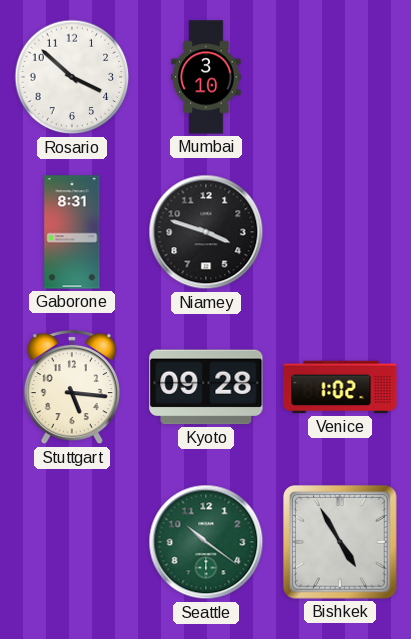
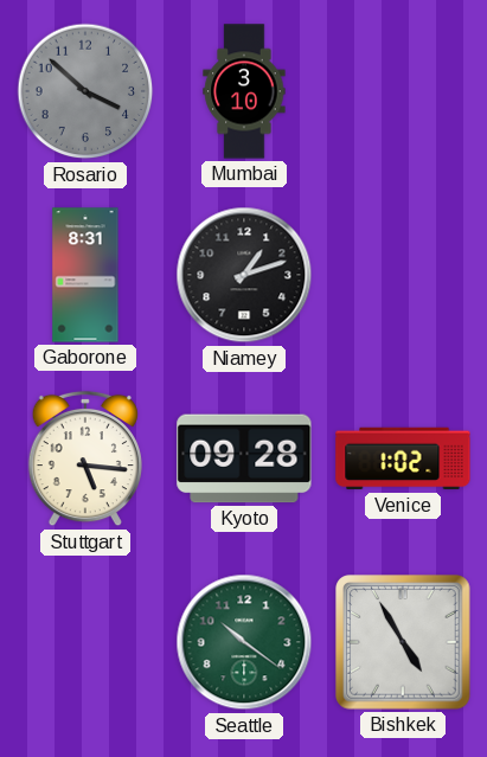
Rosario dial: white -> grey
Niamey: 3:48 -> 1:12
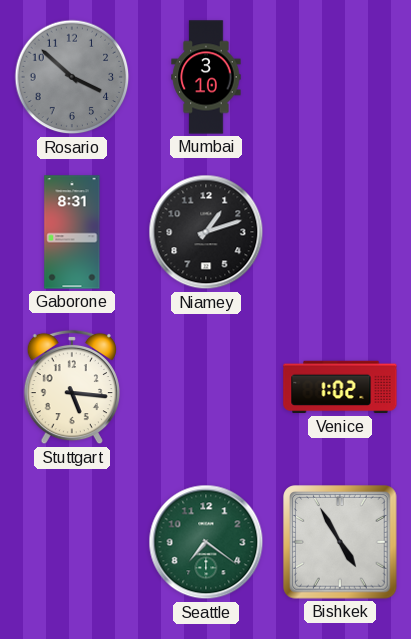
Kyoto: 09:28 -> none
Seattle: 10:21 -> 7:21
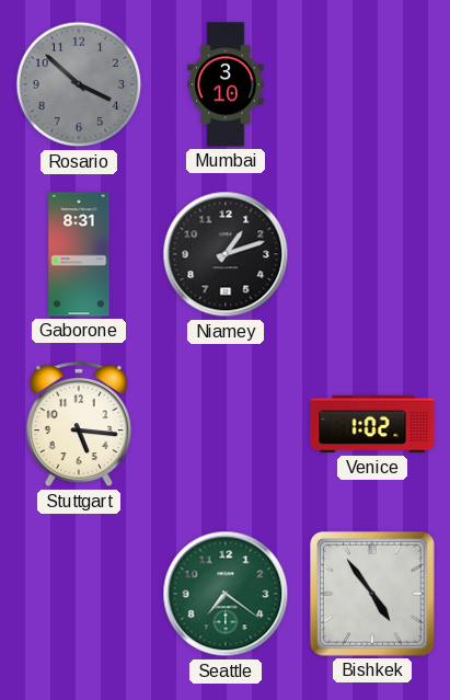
Bishkek: 4:55 -> 4:54
